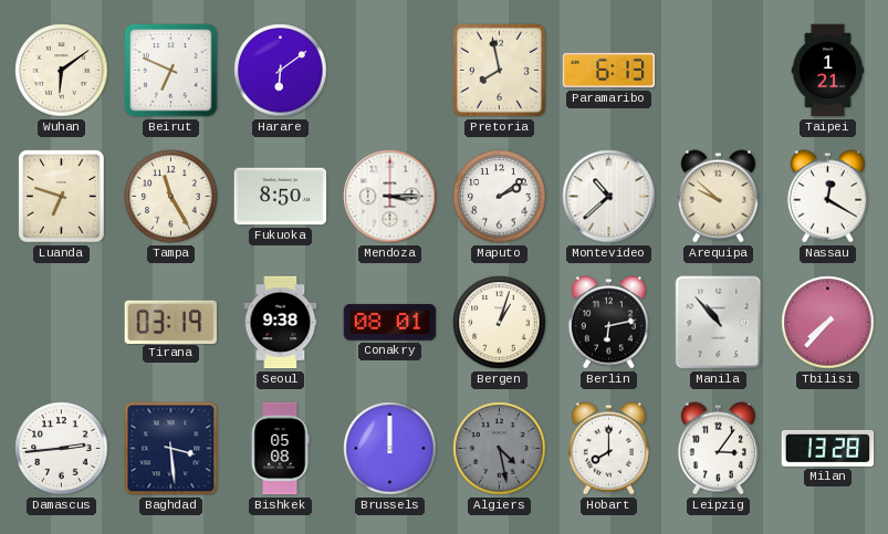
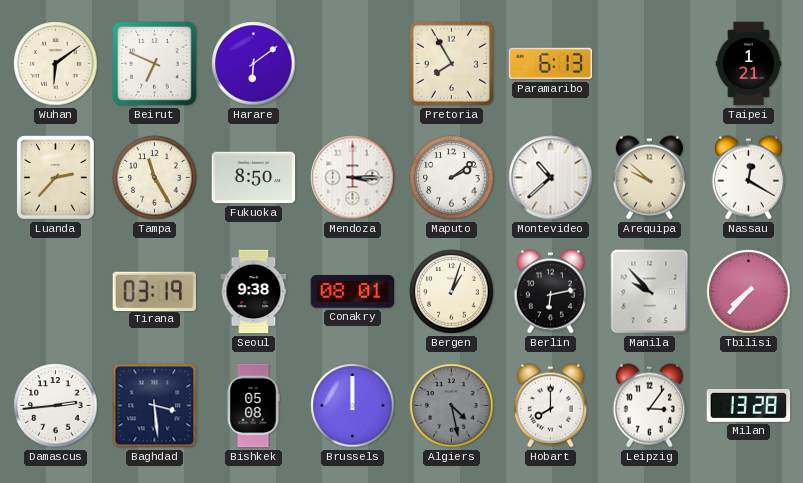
Pretoria: 7:58 -> 7:55
Luanda: 6:48 -> 2:37
Manila: 10:53 -> 9:53
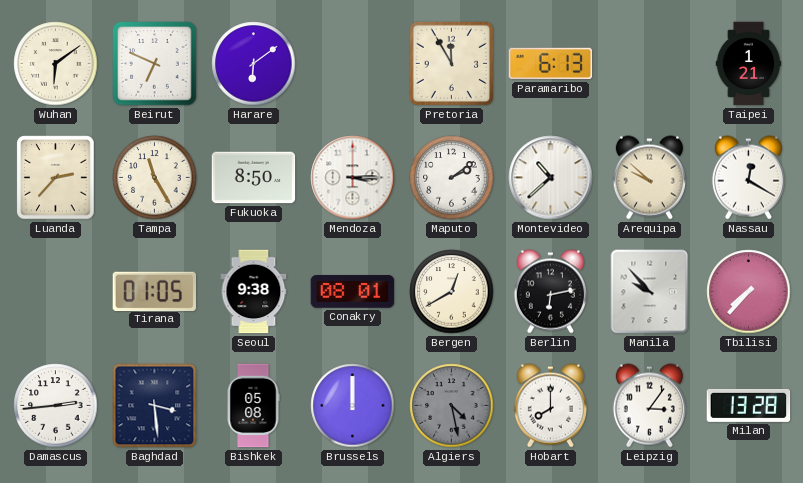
Pretoria: 7:55 -> 11:55
Tirana: 03:19 -> 01:05
Bergen: 1:03 -> 12:40
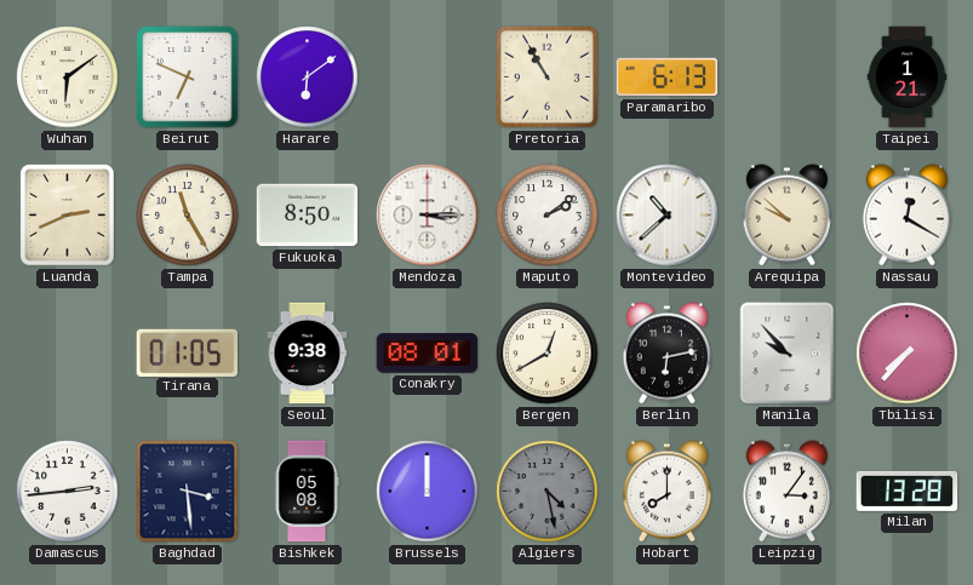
Pretoria: 11:55 -> 10:55
Luanda: 2:37 -> 2:41
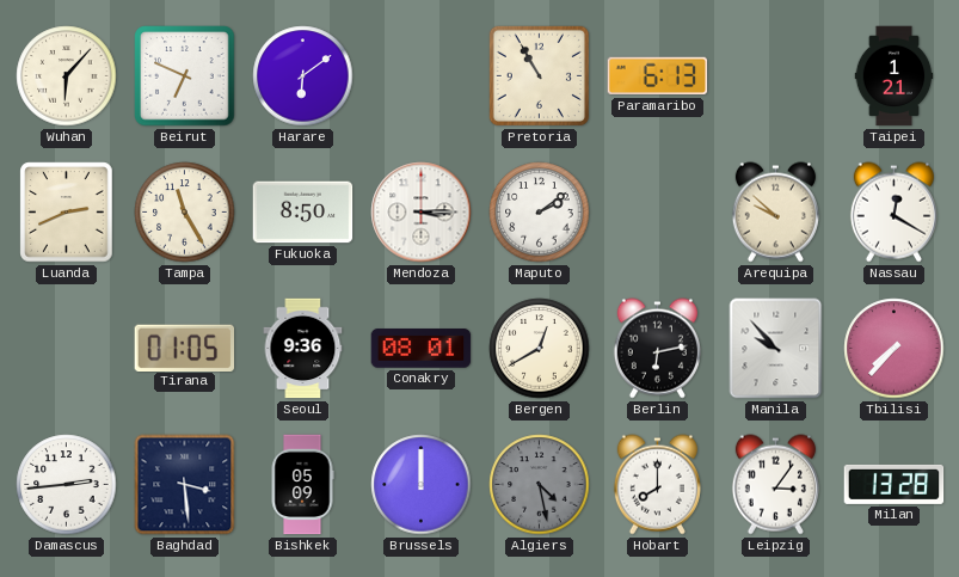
Wuhan: 6:09 -> 6:07
Montevideo: 10:38 -> none
Seoul: 9:38 -> 9:36
Bishkek: 05:08 -> 05:09
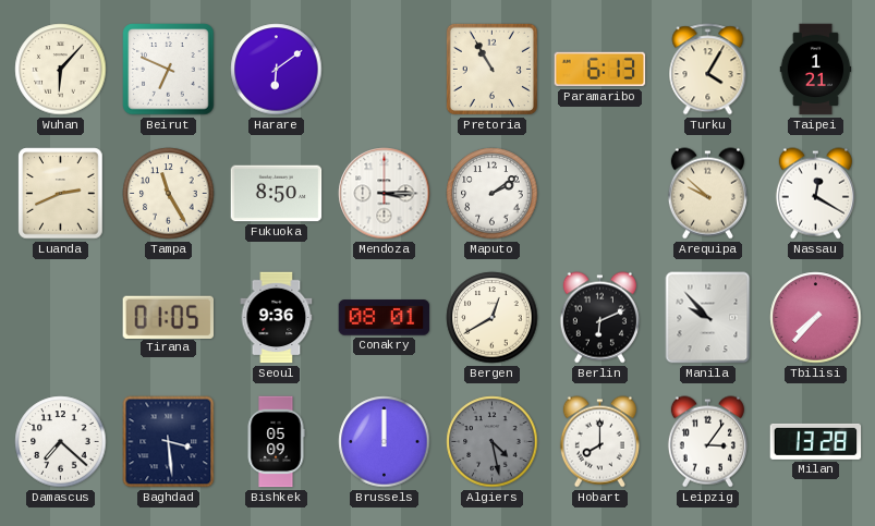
Turku: none -> 4:05
Berlin: 6:13 -> 6:11
Damascus: 2:44 -> 7:22
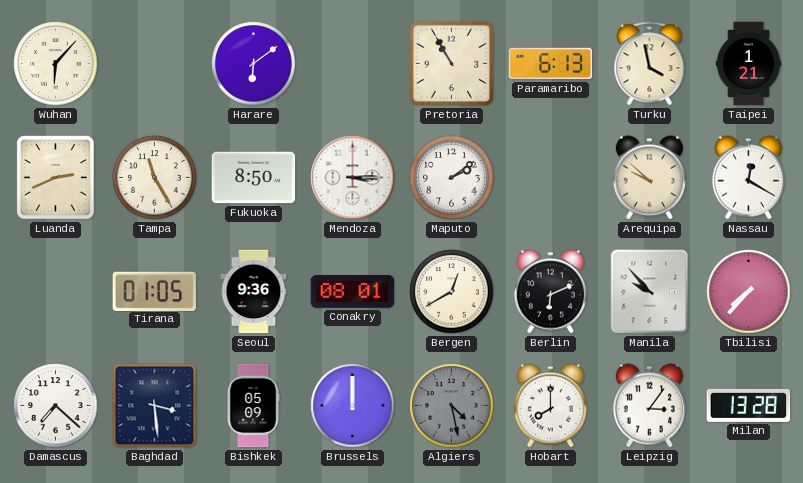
Beirut: 6:49 -> none
Turku: 4:05 -> 3:58
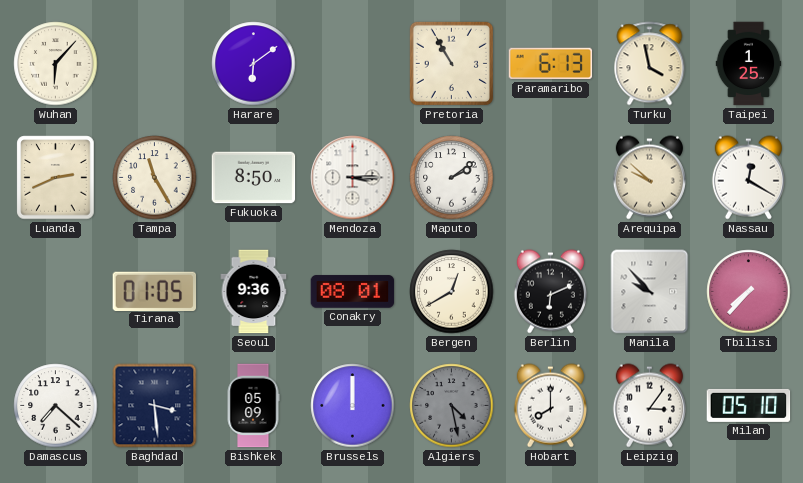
Taipei: 1:21 -> 1:25
Milan: 13:28 -> 05:10
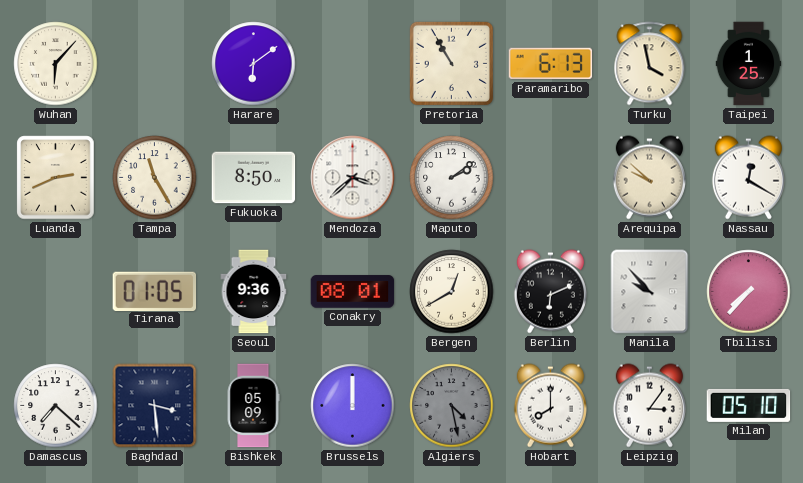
Mendoza: 3:15 -> 3:38
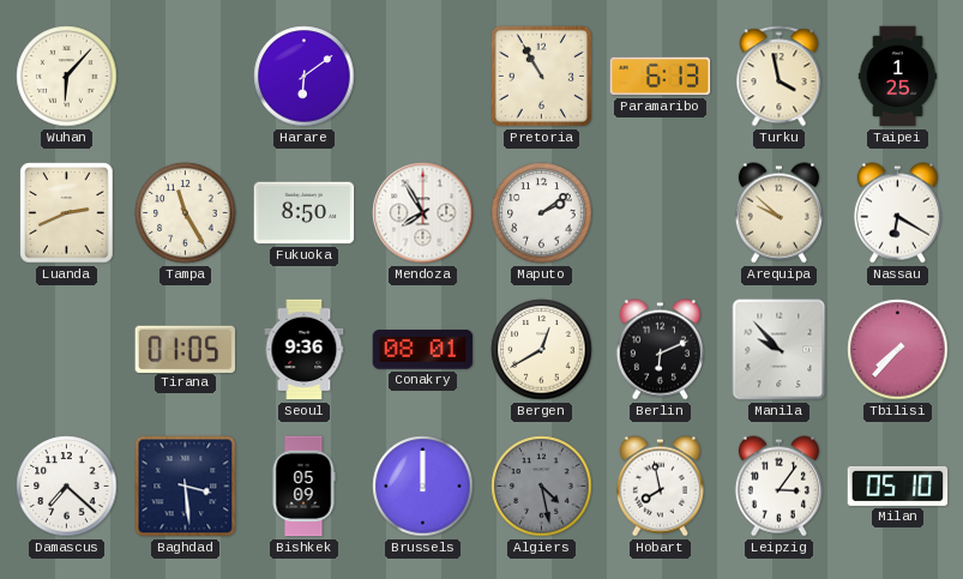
Mendoza: 3:38 -> 7:55
Nassau: 12:20 -> 6:20
Hobart: 8:00 -> 7:58
